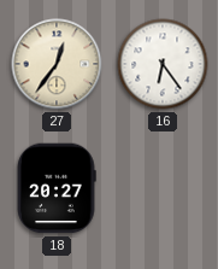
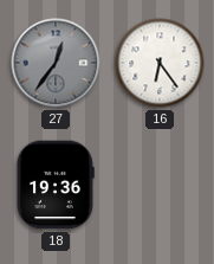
27 dial: cream -> grey
18: 20:27 -> 19:36
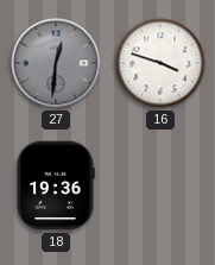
27: 12:36 -> 12:31
16: 6:24 -> 3:48
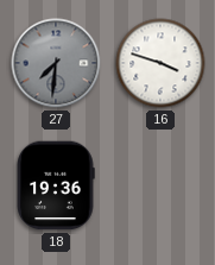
27: 12:31 -> 7:31
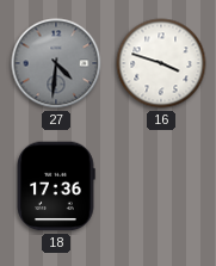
27: 7:31 -> 4:31
18: 19:36 -> 17:36
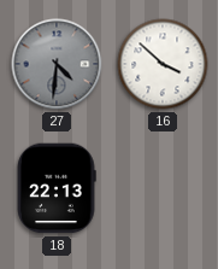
16: 3:48 -> 3:52
18: 17:36 -> 22:13
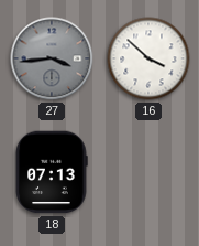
27: 4:31 -> 3:44
18: 22:13 -> 07:13
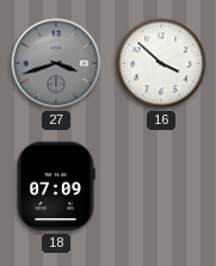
27: 3:44 -> 3:42
18: 07:13 -> 07:09
